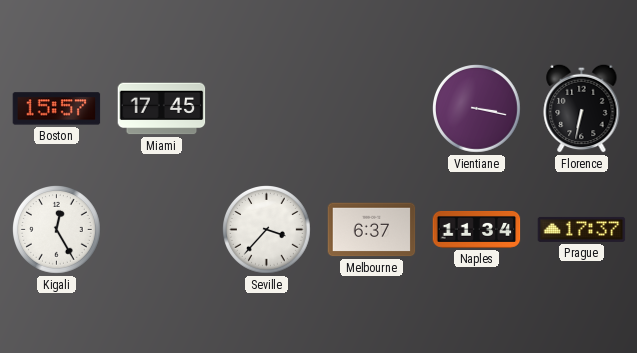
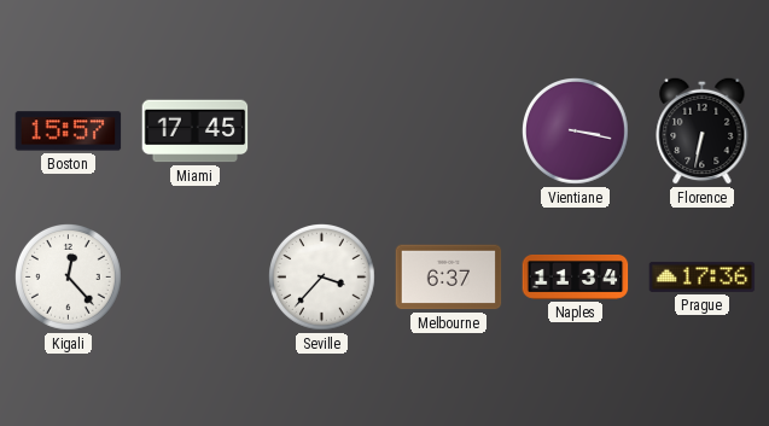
Kigali: 12:25 -> 12:23
Prague: 17:37 -> 17:36
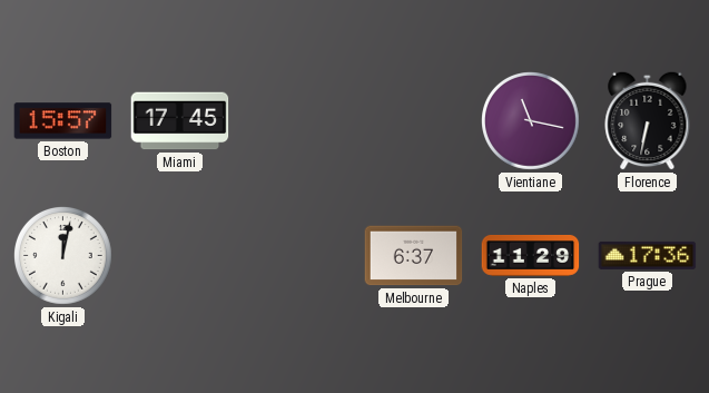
Vientiane: 3:17 -> 11:17
Kigali: 12:23 -> 12:02
Seville: 3:37 -> none
Naples: 11:34 -> 11:29
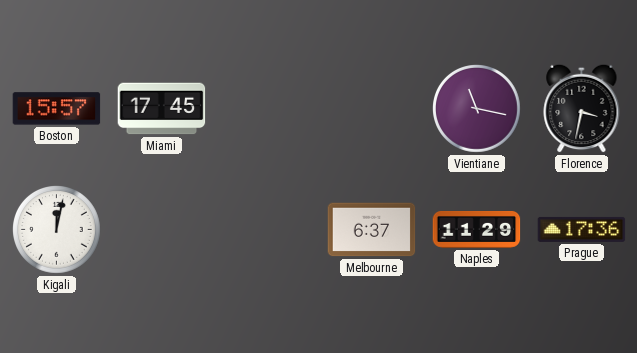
Florence: 6:32 -> 3:32
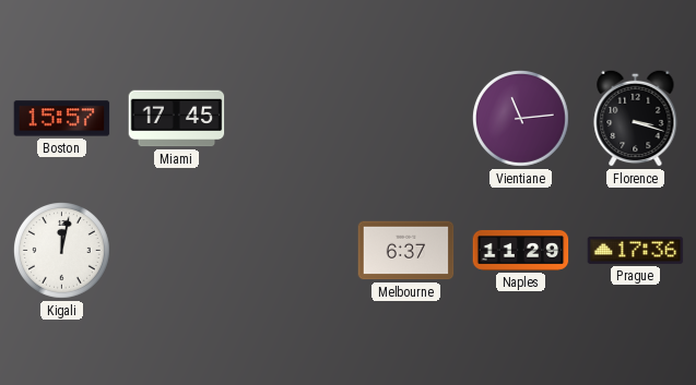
Vientiane: 11:17 -> 11:14
Florence: 3:32 -> 3:18
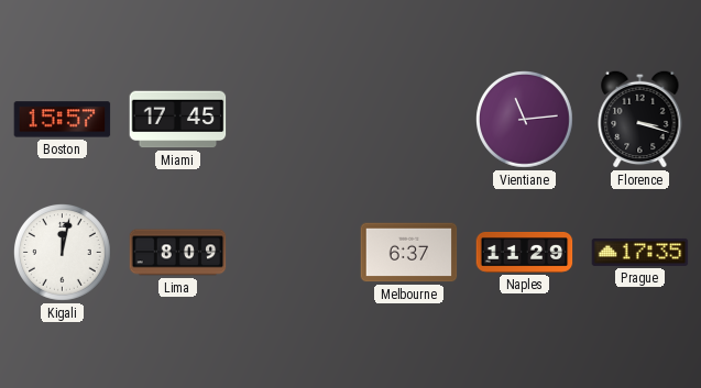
Lima: none -> 8:09
Prague: 17:36 -> 17:35
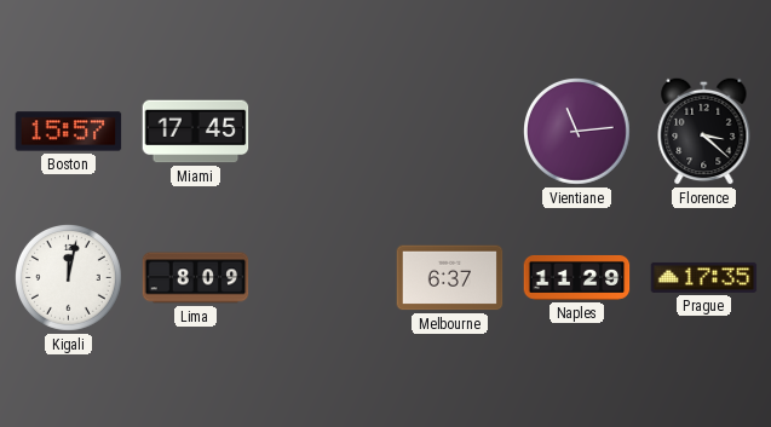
Florence: 3:18 -> 3:22
